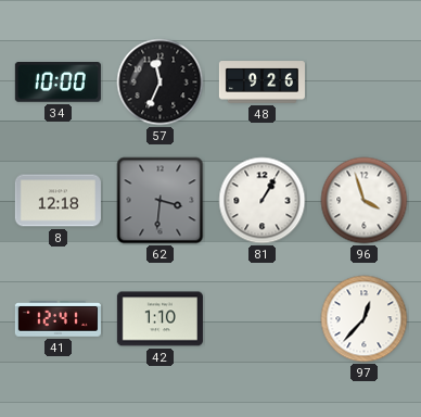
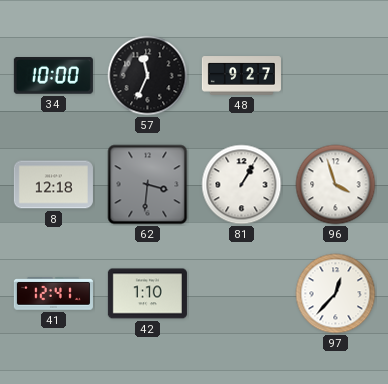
48: 9:26 -> 9:27
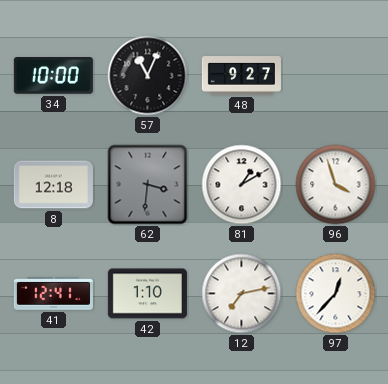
57: 11:34 -> 11:04
81: 1:05 -> 1:10
12: none -> 7:13
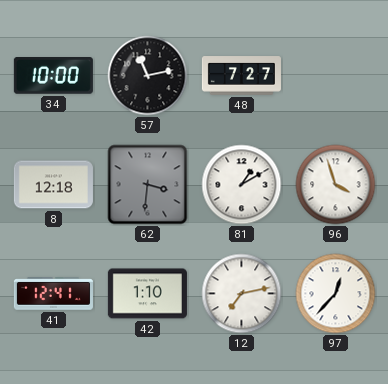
57: 11:04 -> 11:13
48: 9:27 -> 7:27
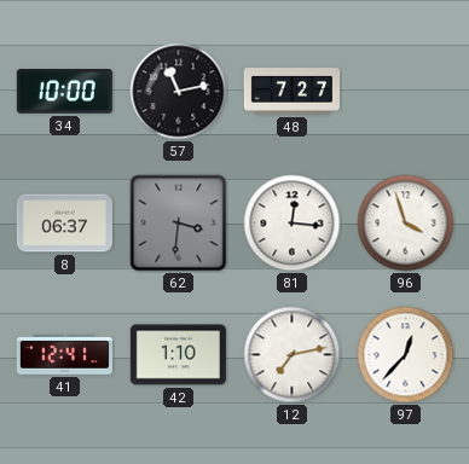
8: 12:18 -> 06:37
81: 1:10 -> 12:16
